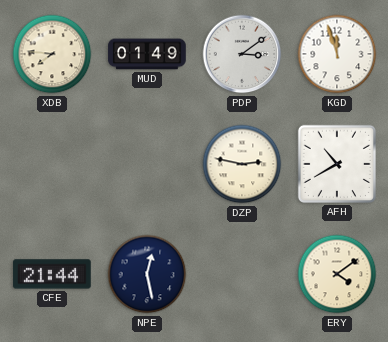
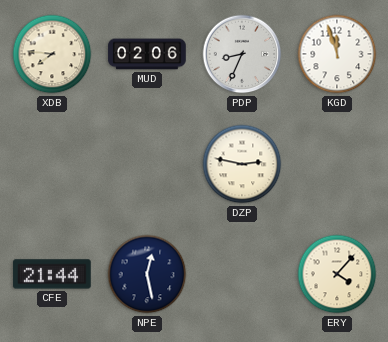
MUD: 01:49 -> 02:06
PDP: 3:09 -> 8:34
AFH: 10:40 -> none
ERY: 4:09 -> 4:07
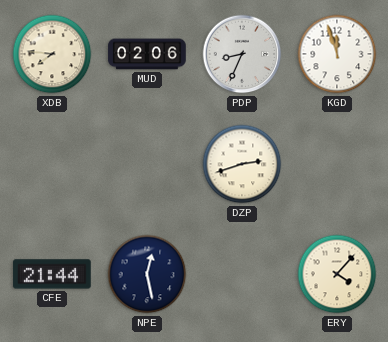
DZP: 2:47 -> 2:42
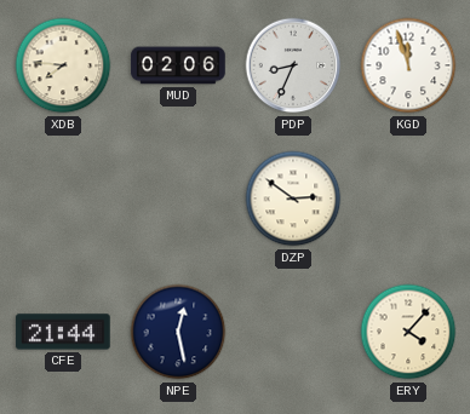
DZP: 2:42 -> 2:51
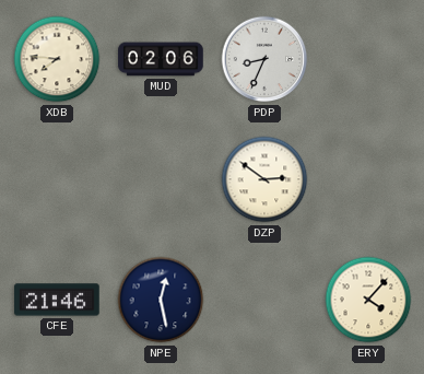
KGD: 11:57 -> none
CFE: 21:44 -> 21:46
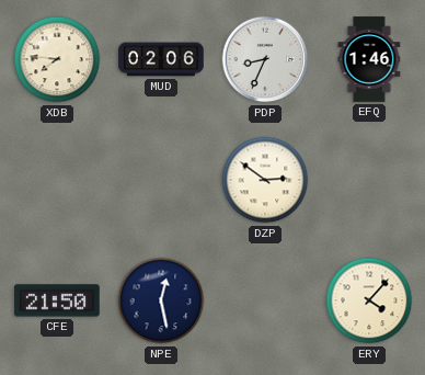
EFQ: none -> 1:46
CFE: 21:46 -> 21:50
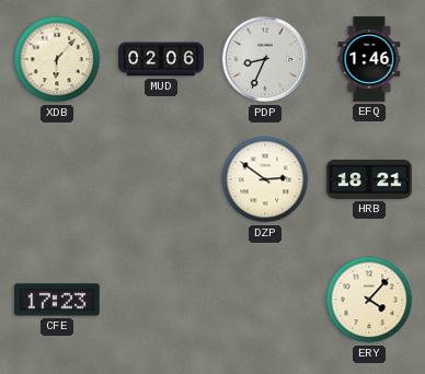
XDB: 7:46 -> 6:07
HRB: none -> 18:21
CFE: 21:50 -> 17:23
NPE: 12:28 -> none
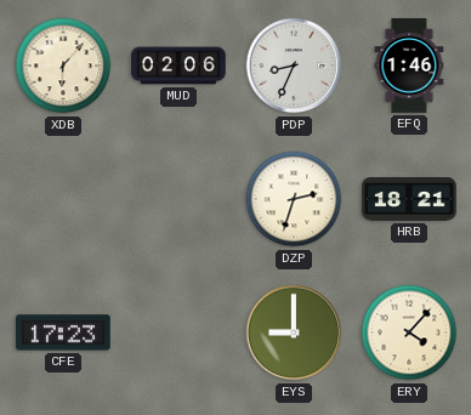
DZP: 2:51 -> 2:33
EYS: none -> 9:00
